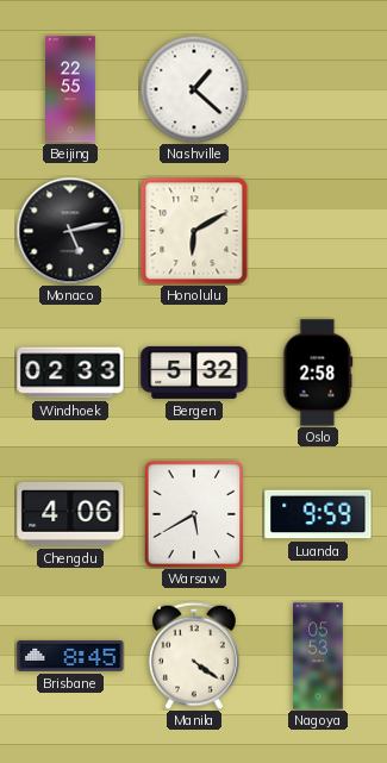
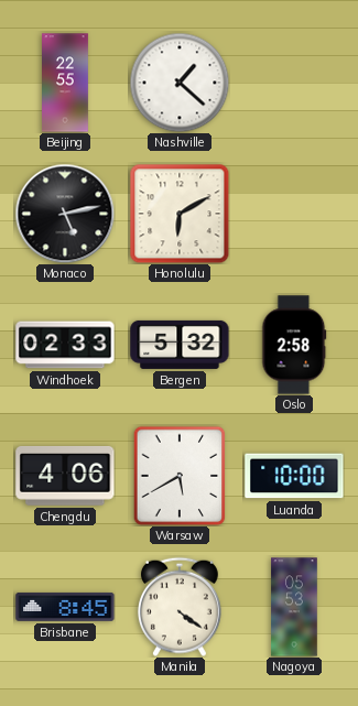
Luanda: 9:59 -> 10:00
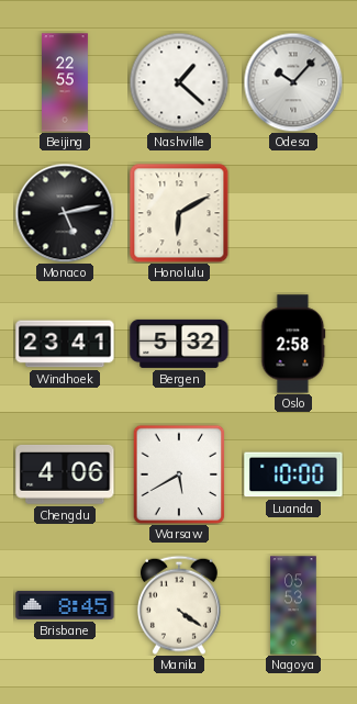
Odesa: none -> 10:07
Windhoek: 02:33 -> 23:41
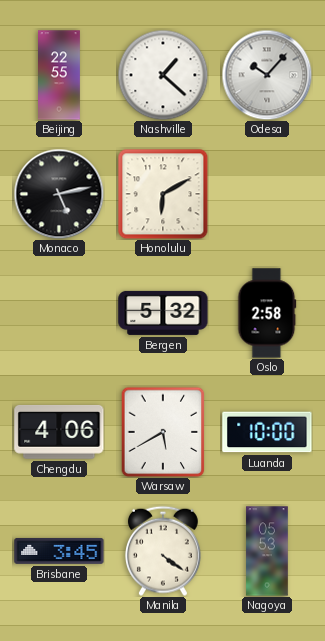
Windhoek: 23:41 -> none
Brisbane: 8:45 -> 3:45
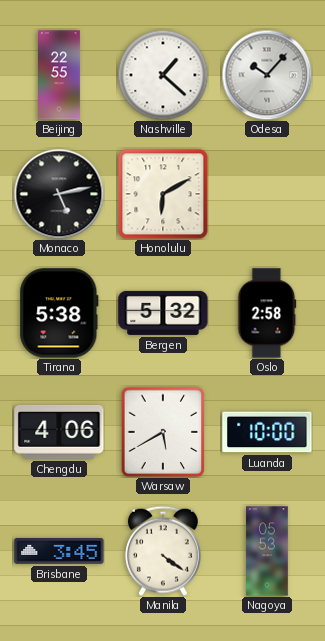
Tirana: none -> 5:38
